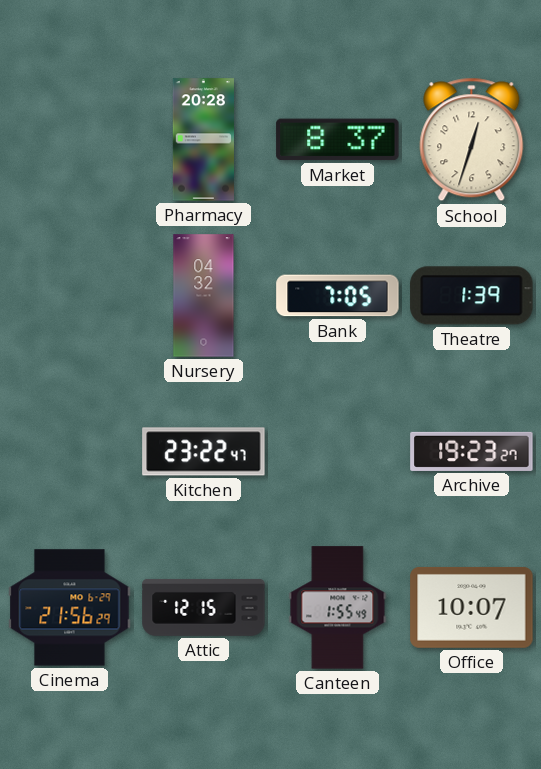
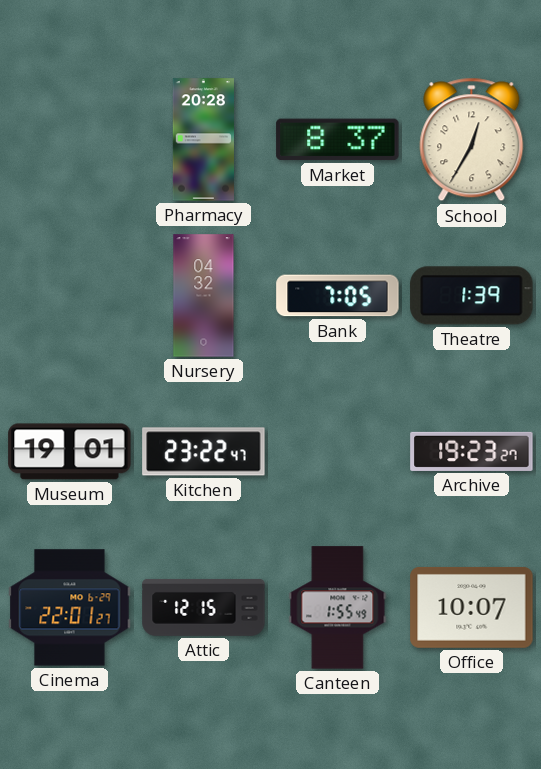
School: 12:33 -> 12:35
Museum: none -> 19:01
Cinema: 21:56 -> 22:01
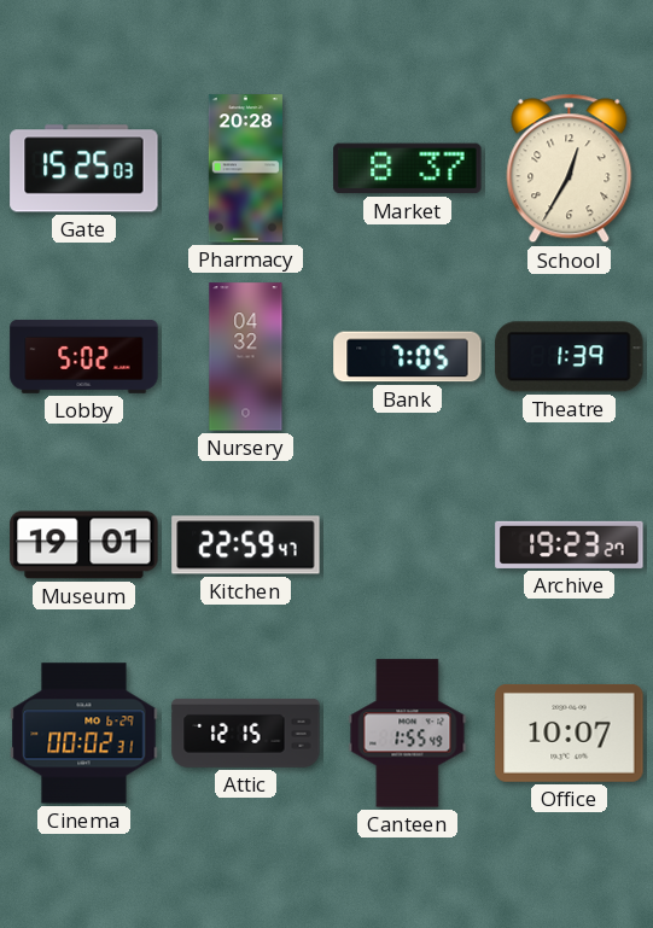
Gate: none -> 15:25
Lobby: none -> 5:02
Kitchen: 23:22 -> 22:59
Cinema: 22:01 -> 00:02
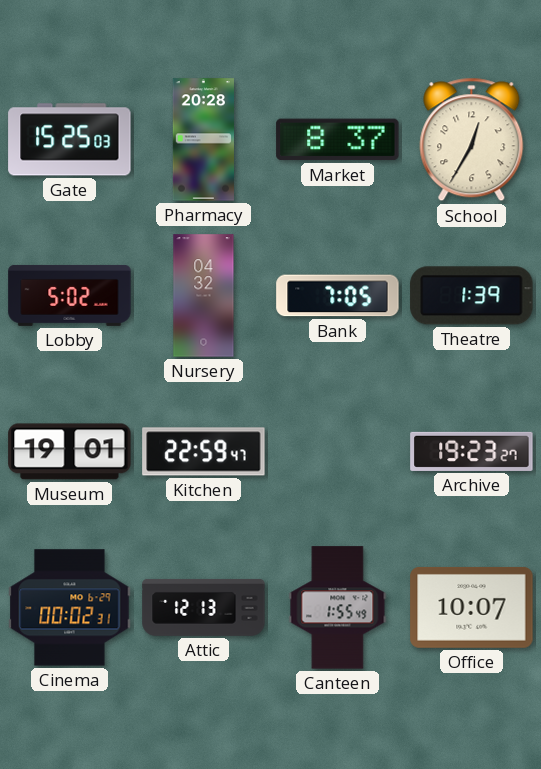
Attic: 12:15 -> 12:13
